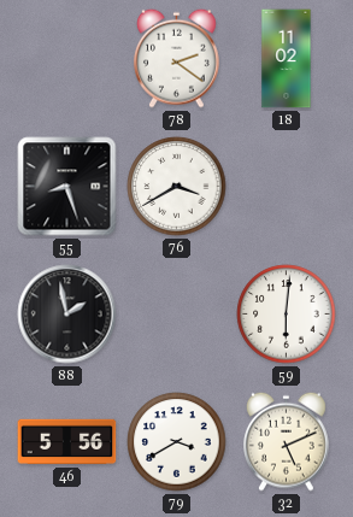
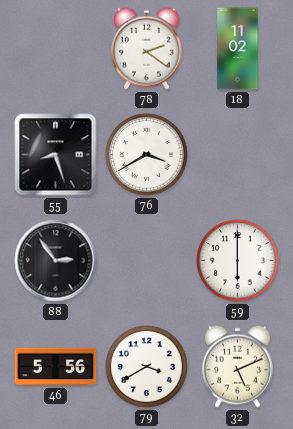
88: 1:58 -> 2:54
59: 6:01 -> 6:00
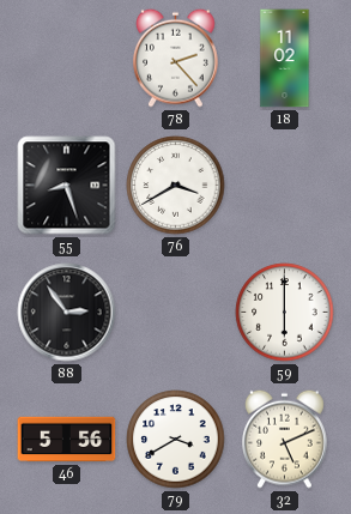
78: 2:21 -> 2:23
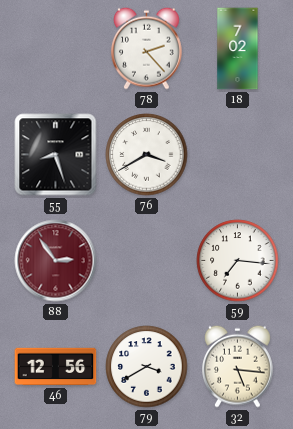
18: 11:02 -> 7:02
88 dial: black -> burgundy
59: 6:00 -> 7:16
46: 5:56 -> 12:56
32: 5:11 -> 5:16
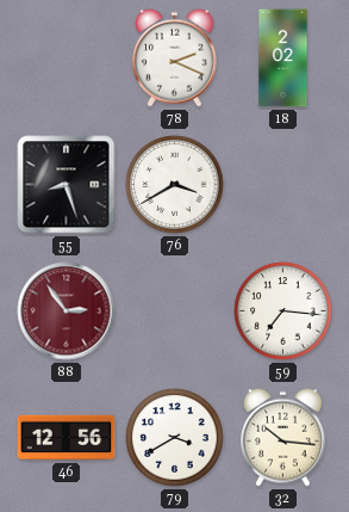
78: 2:23 -> 2:19
18: 7:02 -> 2:02
32: 5:16 -> 10:16
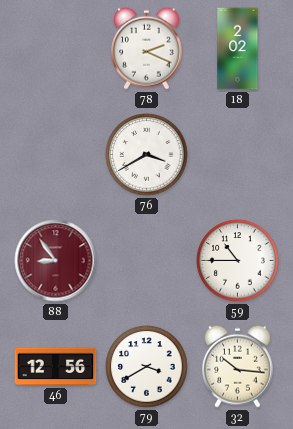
55: 8:27 -> none
88: 2:54 -> 8:54
59: 7:16 -> 10:45
